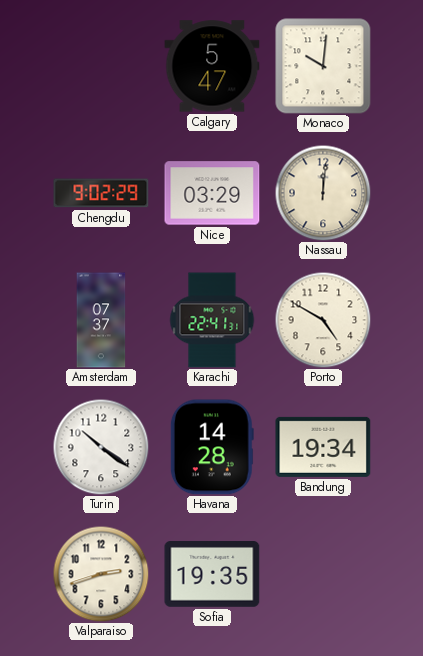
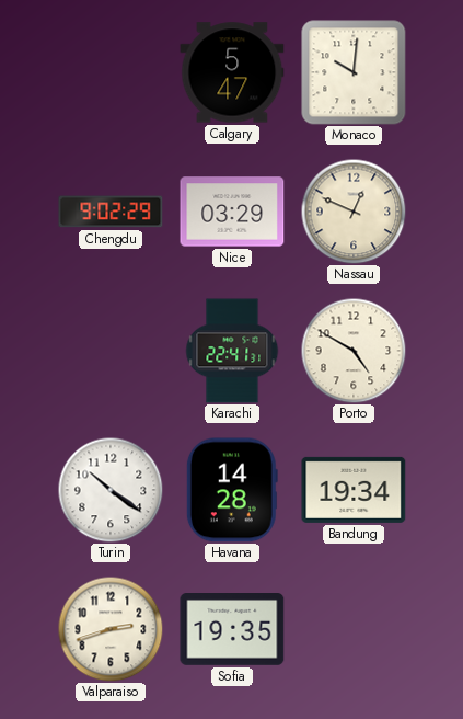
Nassau: 12:01 -> 12:49
Amsterdam: 07:37 -> none
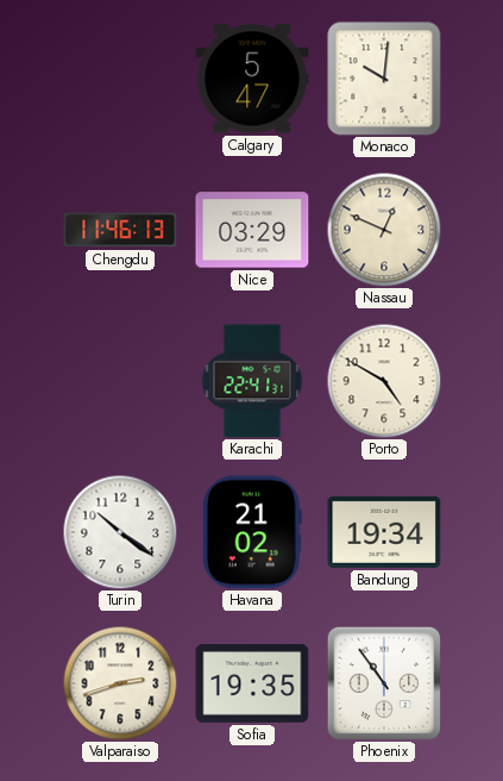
Chengdu: 9:02 -> 11:46
Havana: 14:28 -> 21:02
Phoenix: none -> 10:54
